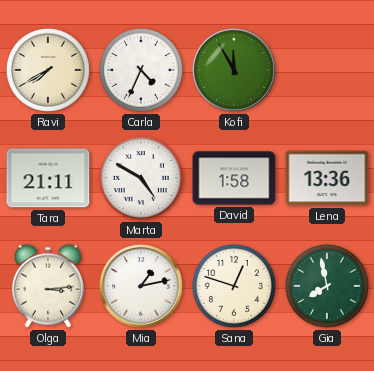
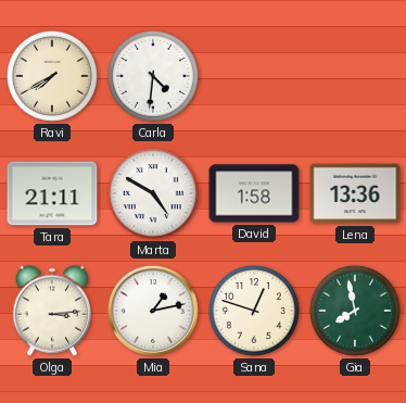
Carla: 4:34 -> 4:31
Kofi: 11:55 -> none
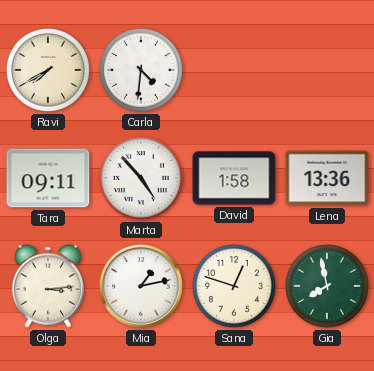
Tara: 21:11 -> 09:11
Marta: 4:50 -> 4:53
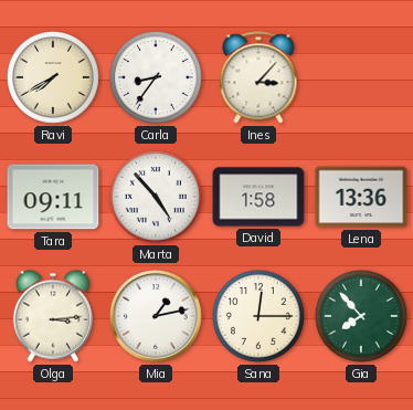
Carla: 4:31 -> 8:36
Ines: none -> 3:07
Sana: 12:48 -> 12:15
Gia: 7:58 -> 7:53
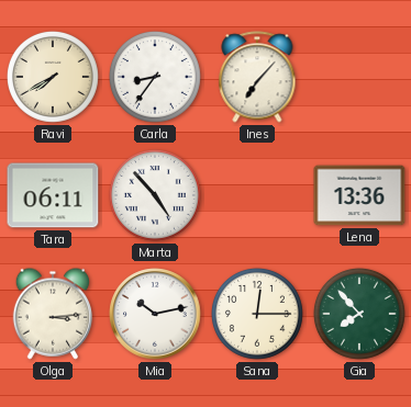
Ines: 3:07 -> 7:07
Tara: 09:11 -> 06:11
David: 1:58 -> none
Mia: 1:13 -> 10:13
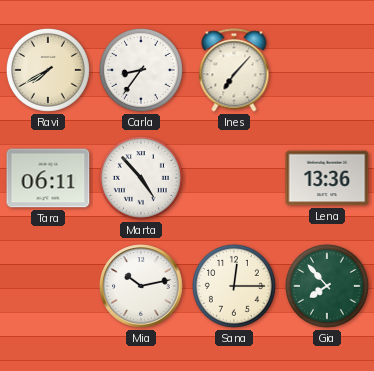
Olga: 3:14 -> none
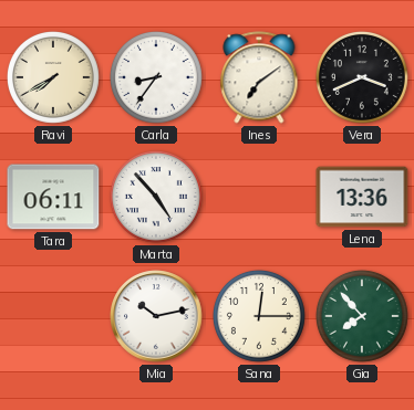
Ines: 7:07 -> 7:09
Vera: none -> 3:41
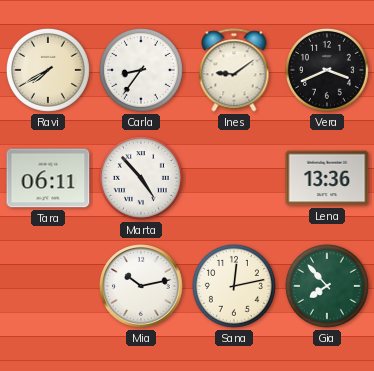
Ines: 7:09 -> 9:09
Sana: 12:15 -> 12:13
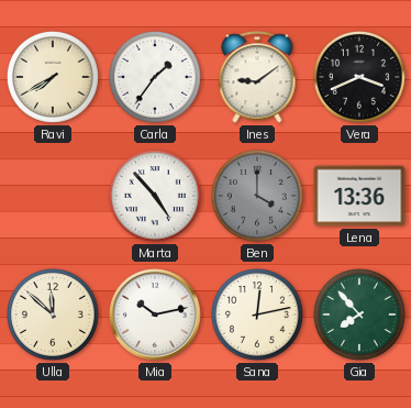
Carla: 8:36 -> 1:36
Tara: 06:11 -> none
Ben: none -> 4:00
Ulla: none -> 11:52
